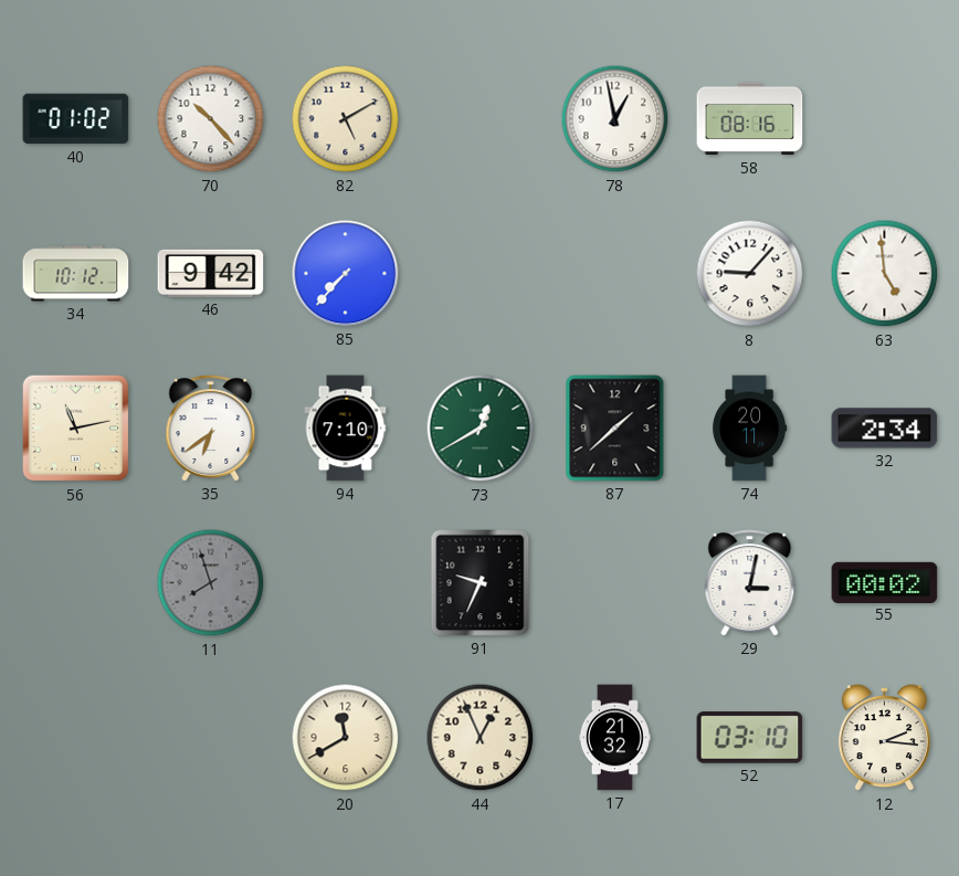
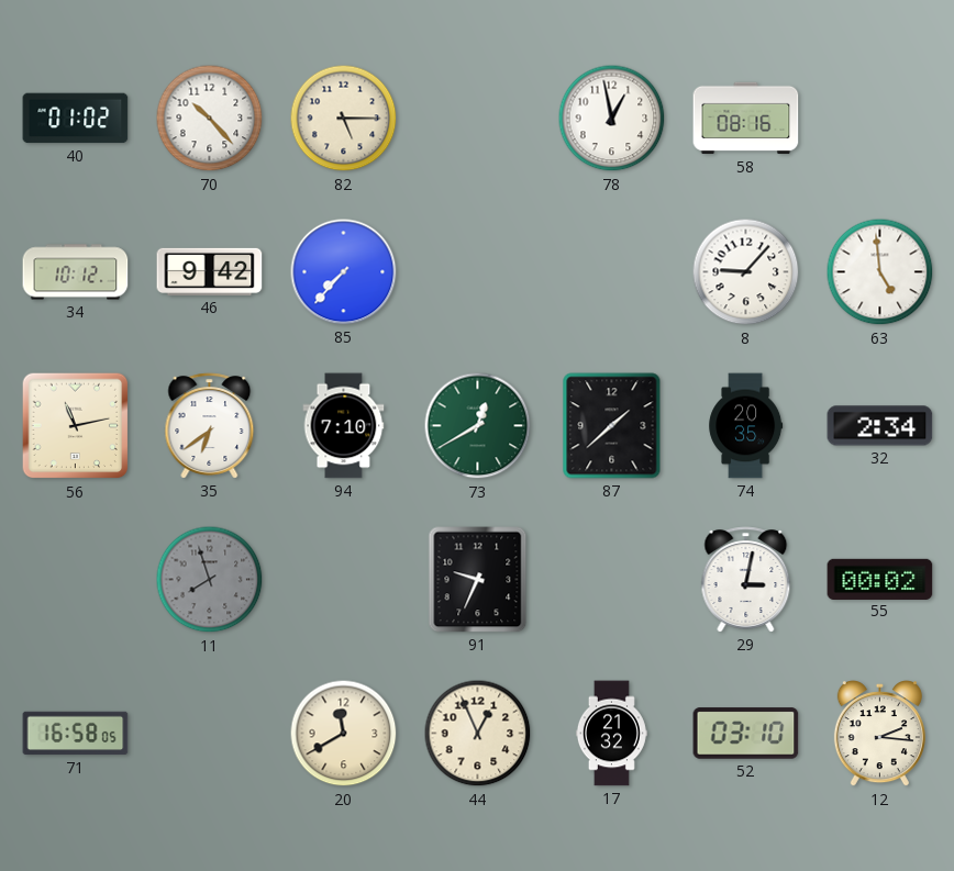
82: 5:10 -> 5:15
74: 20:11 -> 20:35
71: none -> 16:58
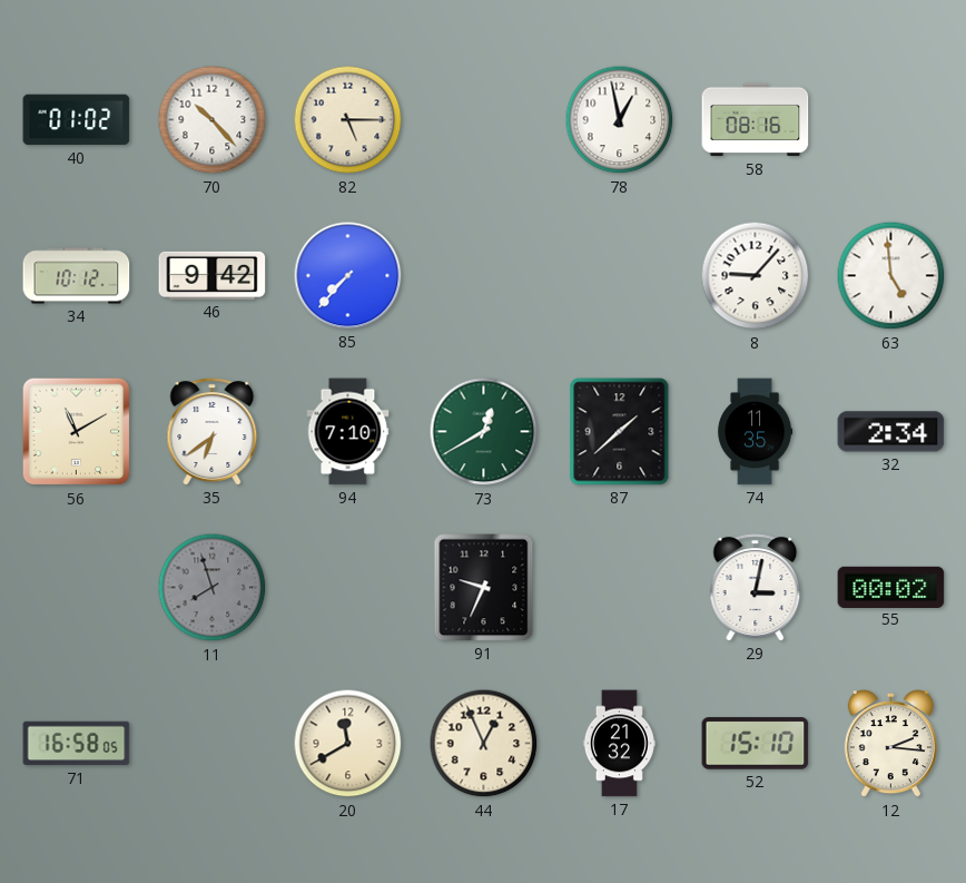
56: 11:13 -> 11:10
74: 20:35 -> 11:35
52: 03:10 -> 15:10
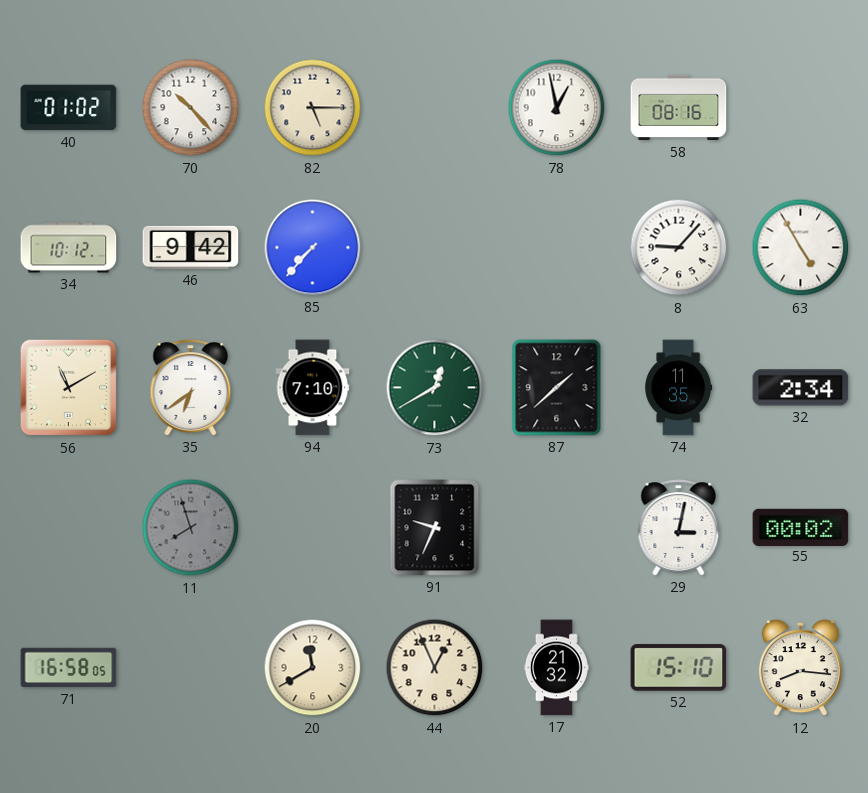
63: 4:59 -> 4:55
12: 2:16 -> 8:16
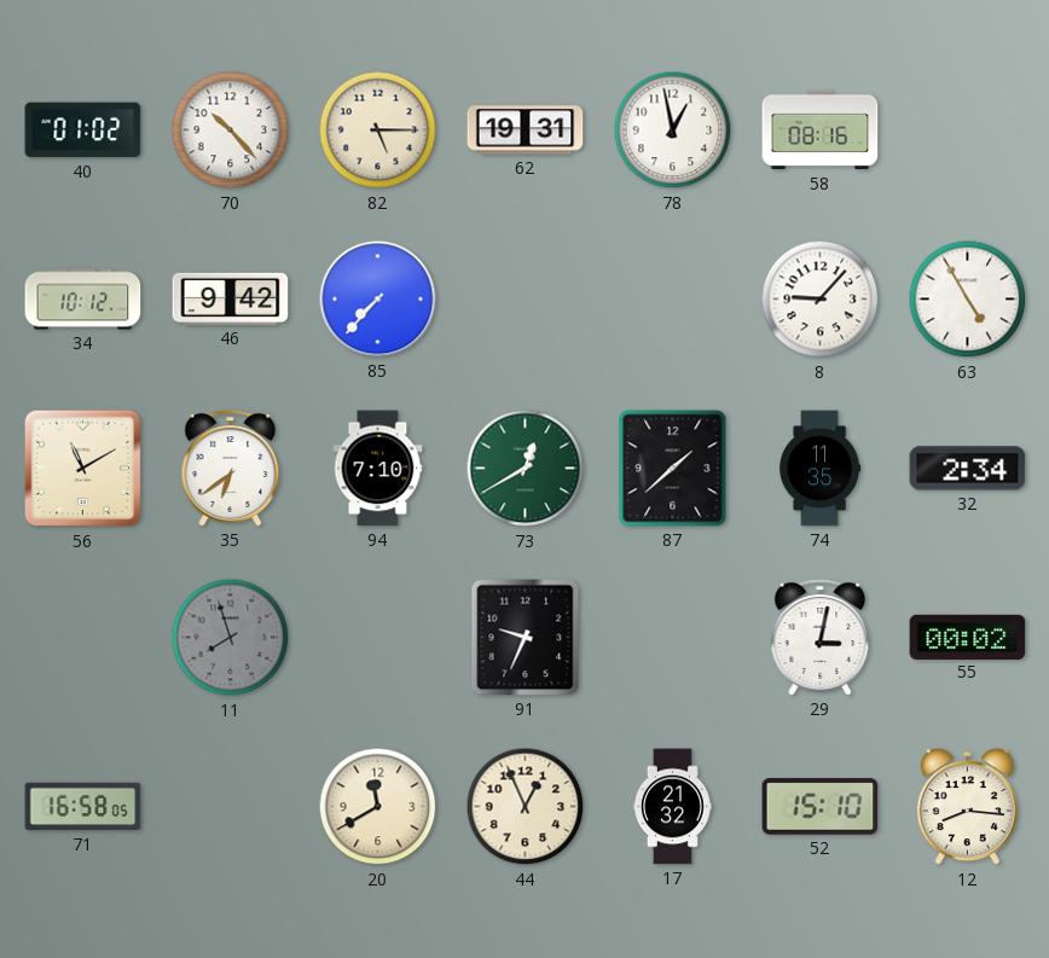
62: none -> 19:31
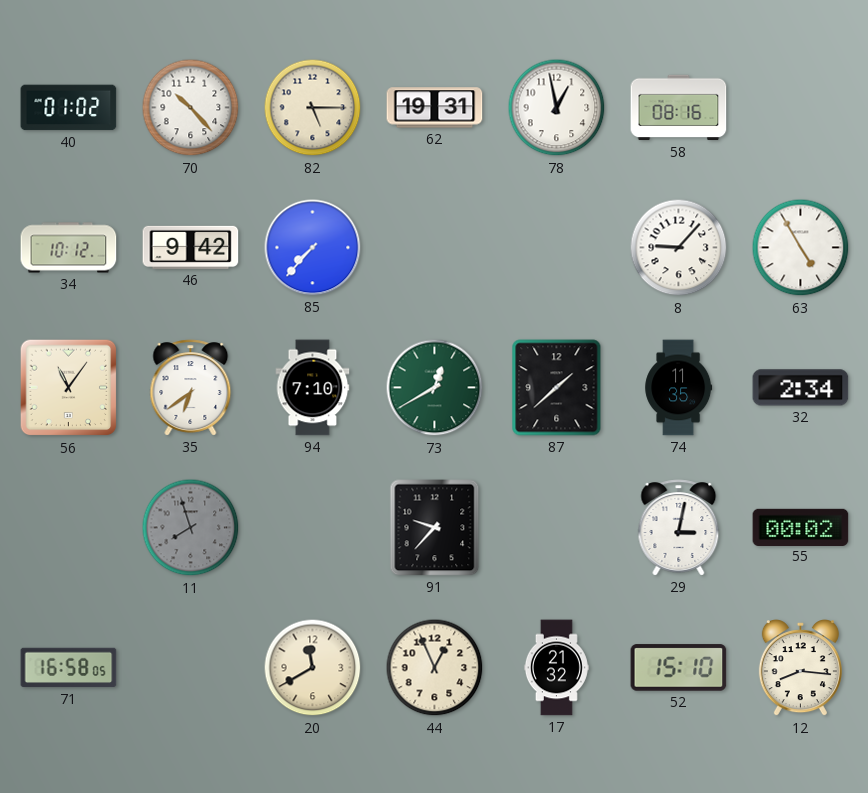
56: 11:10 -> 11:06
91: 9:34 -> 9:37
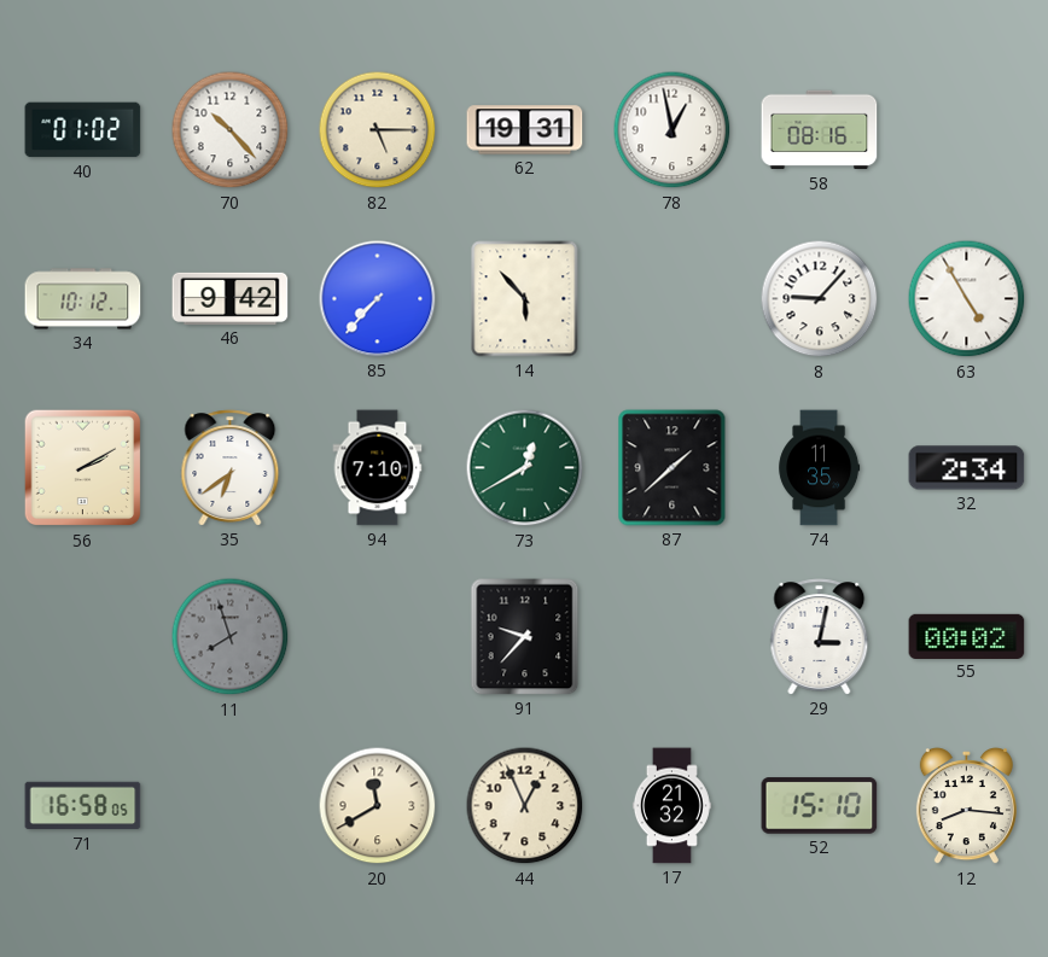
14: none -> 5:53
56: 11:06 -> 2:10
